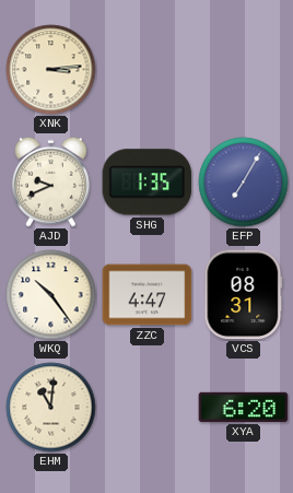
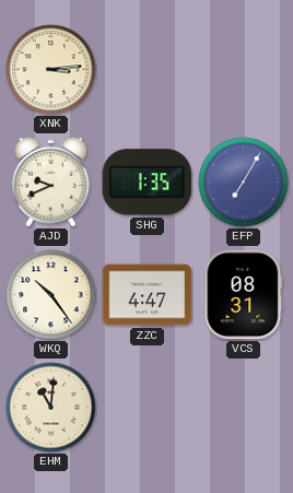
XYA: 6:20 -> none
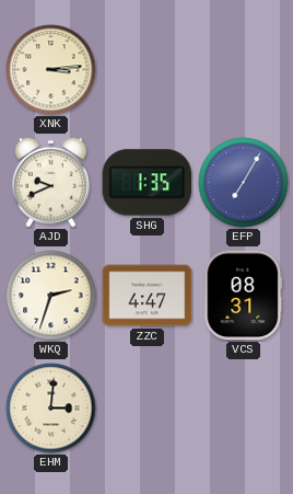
WKQ: 10:24 -> 2:33
EHM: 11:01 -> 3:01
